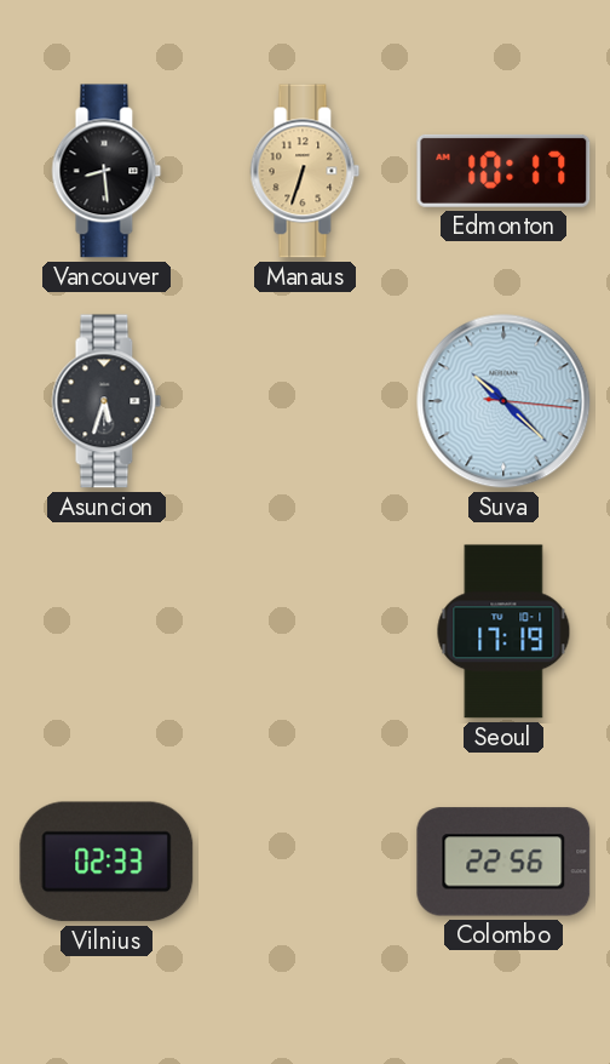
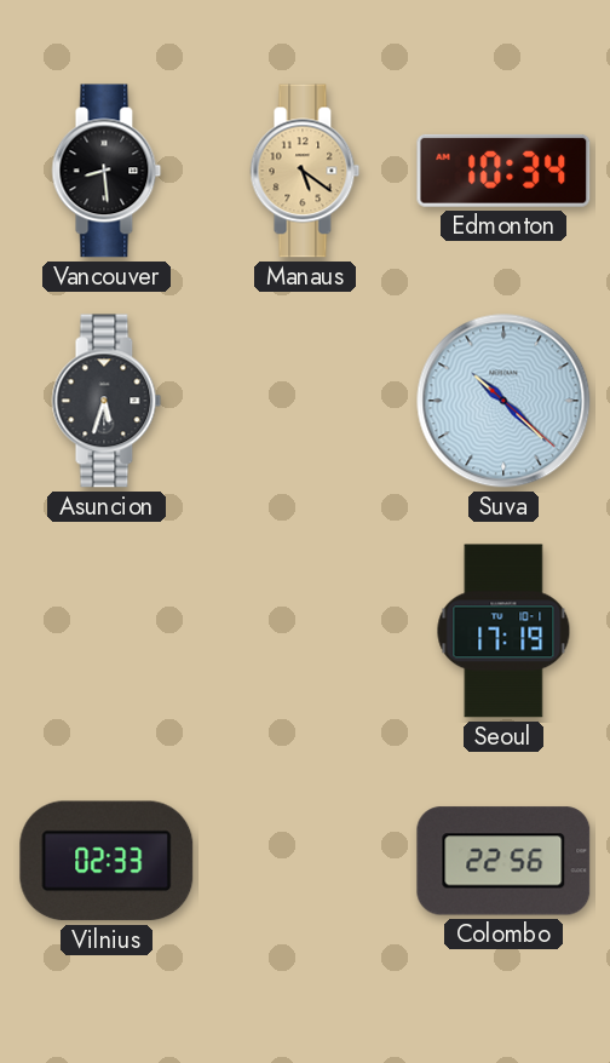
Manaus: 6:33 -> 5:21
Edmonton: 10:17 -> 10:34
Suva: 10:22:16 -> 10:22:22
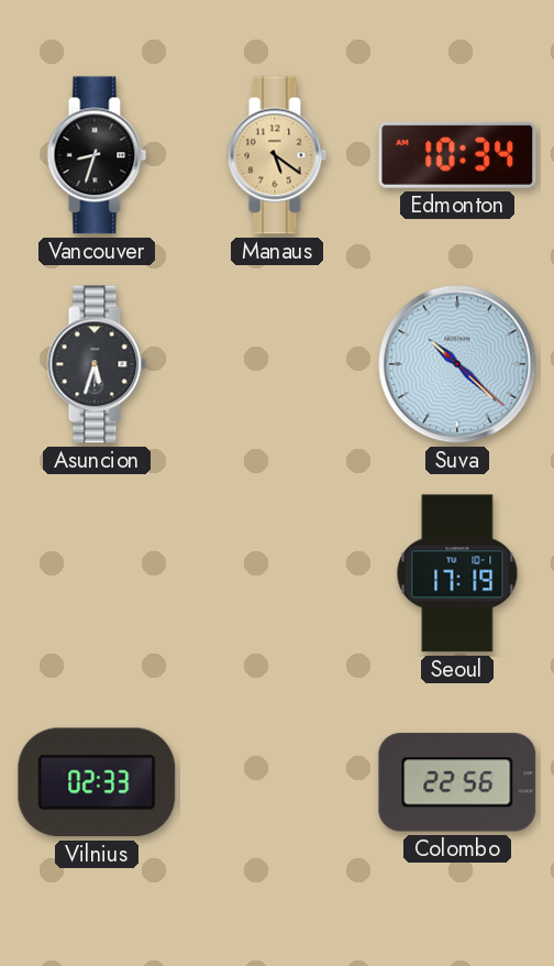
Vancouver: 8:29 -> 8:33
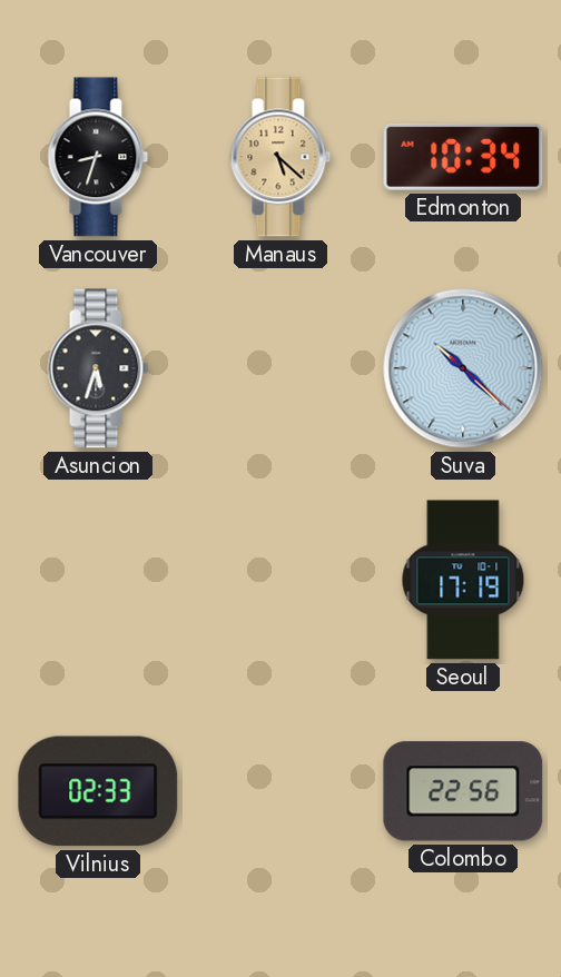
Manaus: 5:21 -> 5:22
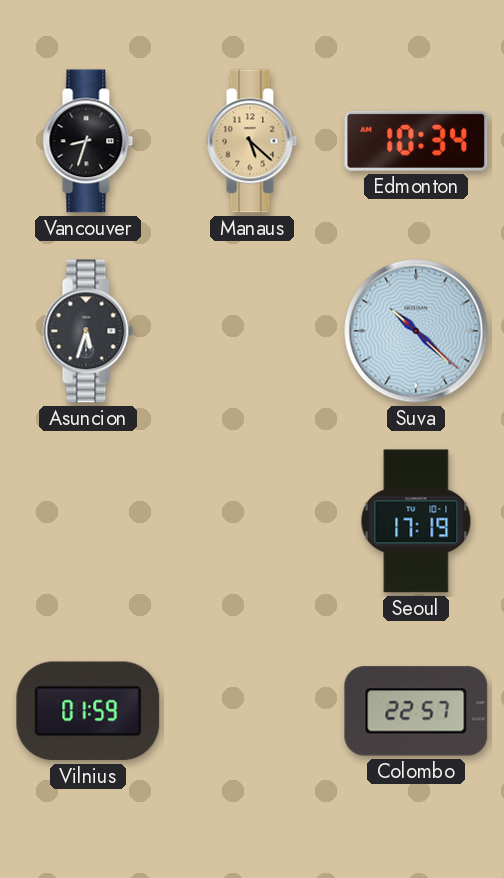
Vilnius: 02:33 -> 01:59
Colombo: 22:56 -> 22:57
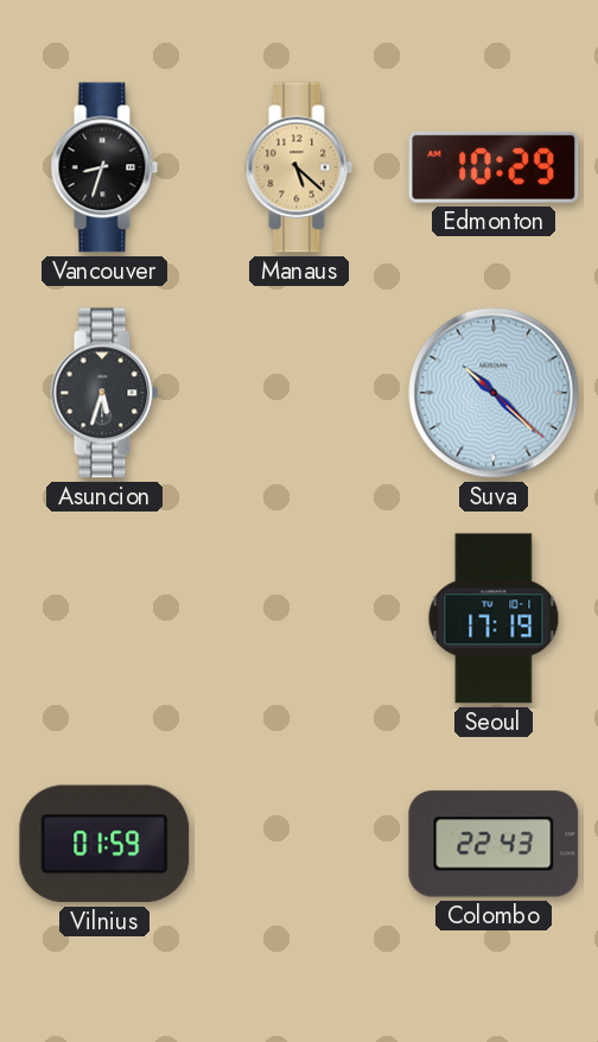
Edmonton: 10:34 -> 10:29
Colombo: 22:57 -> 22:43
